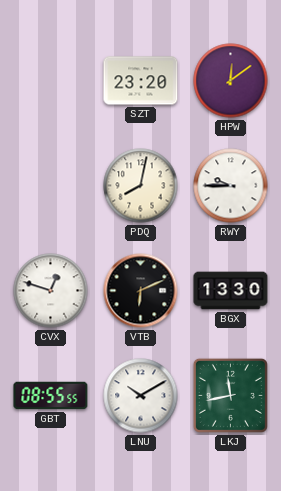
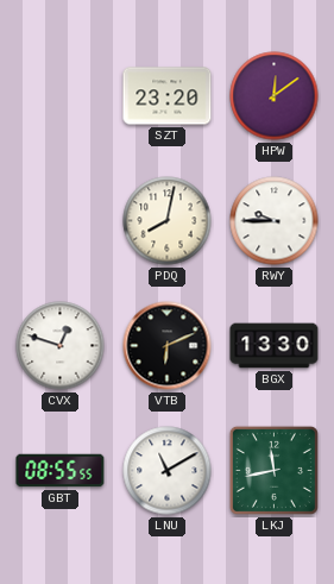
LNU: 10:10 -> 11:10
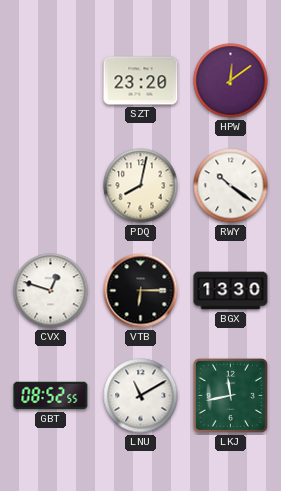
RWY: 9:45 -> 10:21
VTB: 6:11 -> 6:15
GBT: 08:55 -> 08:52
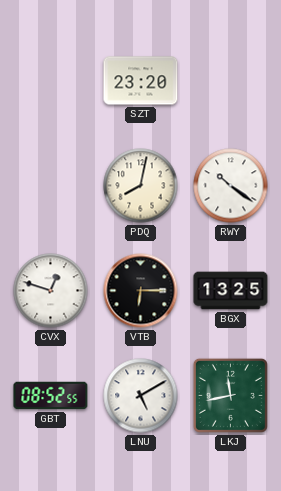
HPW: 12:09 -> none
BGX: 13:30 -> 13:25
LNU: 11:10 -> 5:10
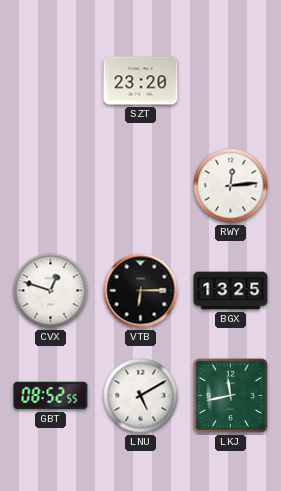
PDQ: 8:02 -> none
RWY: 10:21 -> 12:14
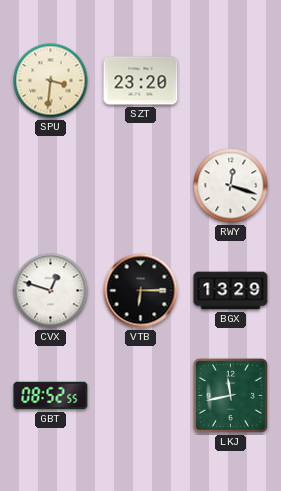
SPU: none -> 3:31
RWY: 12:14 -> 12:18
BGX: 13:25 -> 13:29
LNU: 5:10 -> none
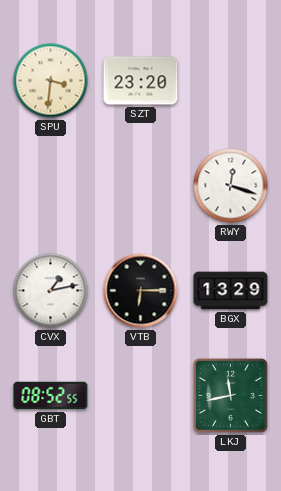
CVX: 12:48 -> 1:13
